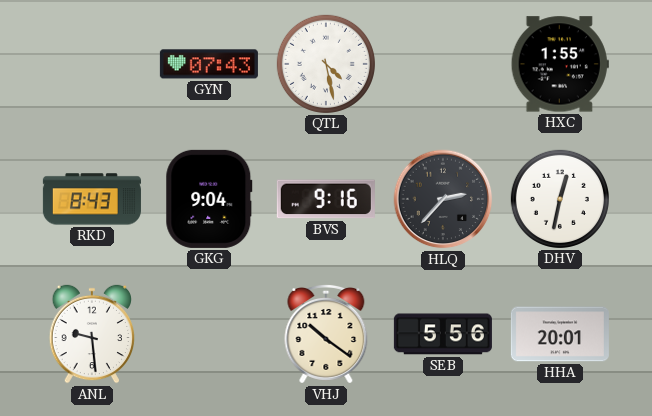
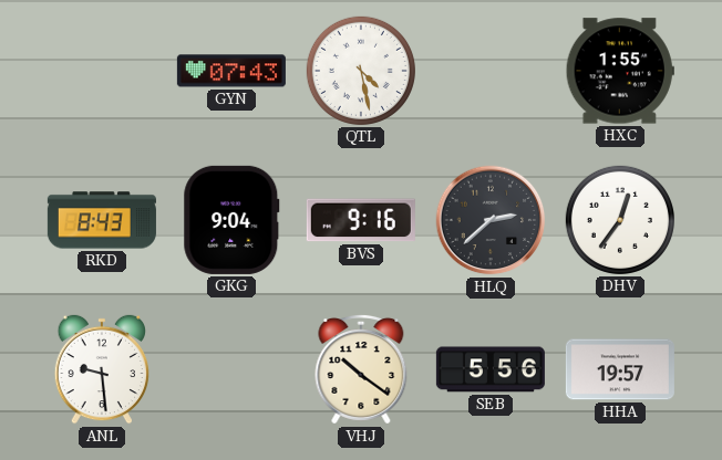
HLQ: 2:37 -> 2:38
DHV: 12:32 -> 12:36
HHA: 20:01 -> 19:57
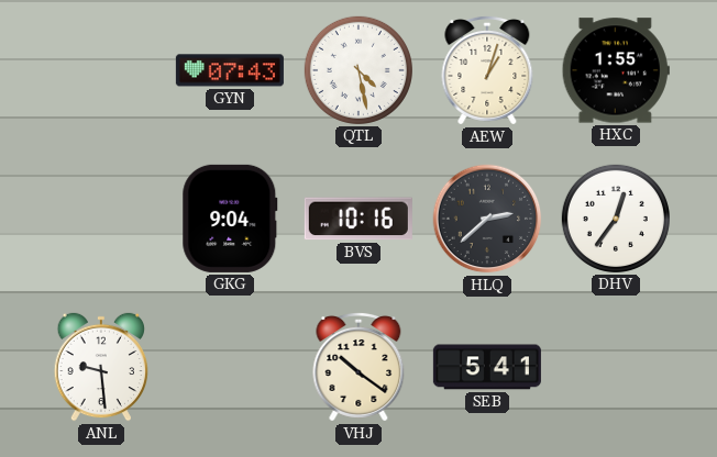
AEW: none -> 1:03
RKD: 8:43 -> none
BVS: 9:16 -> 10:16
SEB: 5:56 -> 5:41
HHA: 19:57 -> none
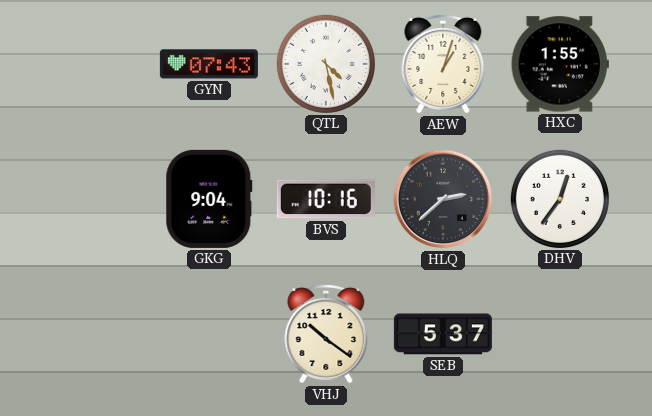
ANL: 9:29 -> none
SEB: 5:41 -> 5:37
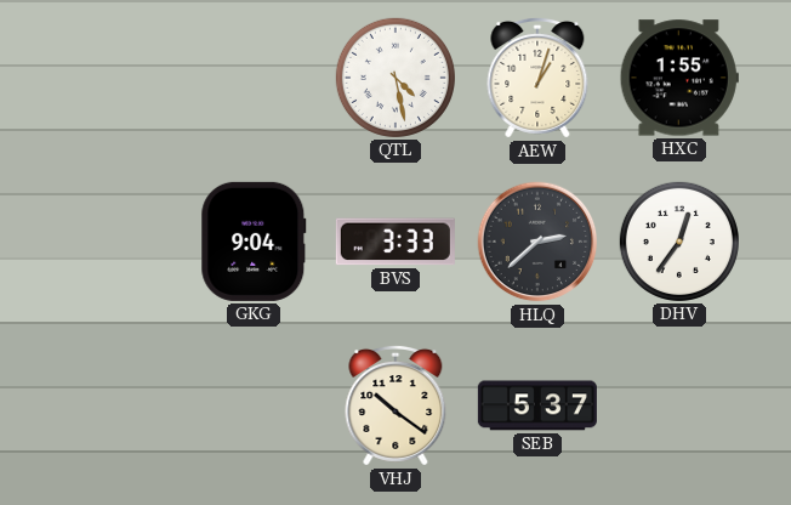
GYN: 07:43 -> none
BVS: 10:16 -> 3:33
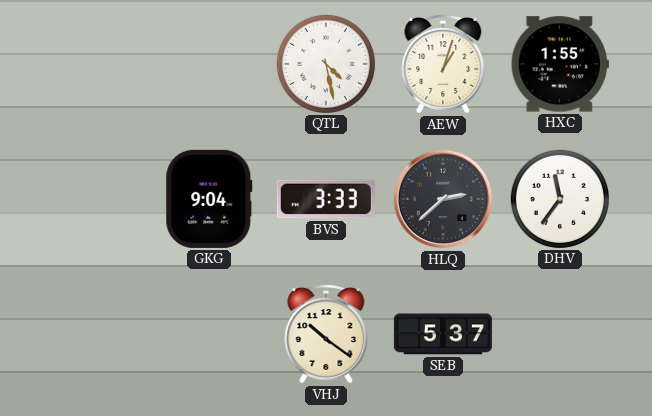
DHV: 12:36 -> 11:36
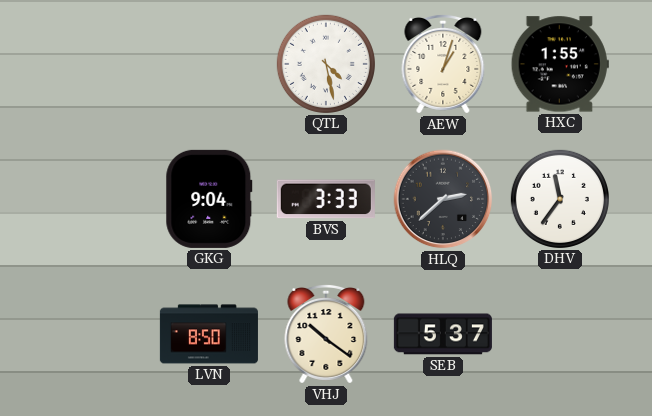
LVN: none -> 8:50
